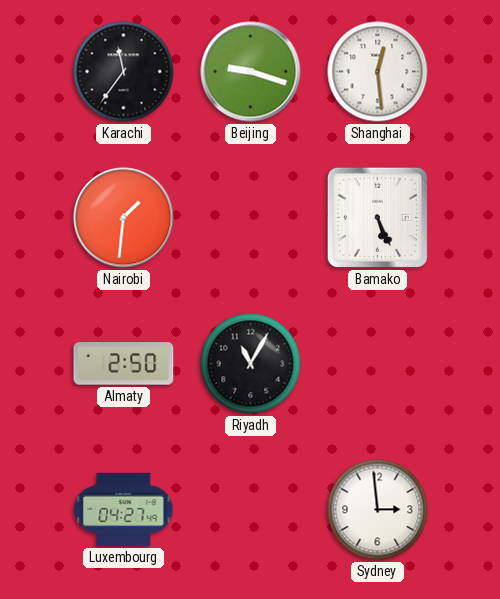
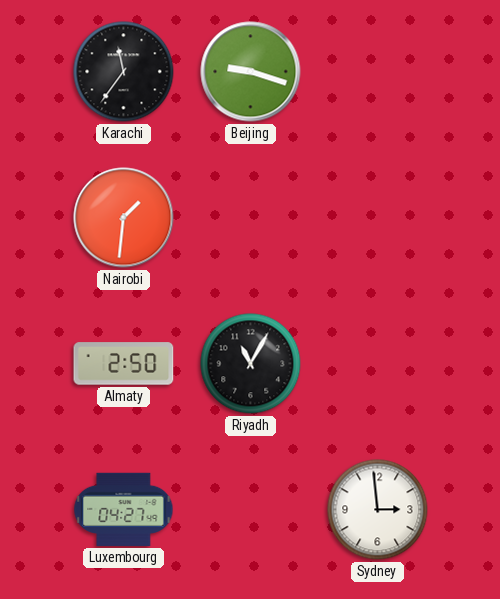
Shanghai: 12:29 -> none
Bamako: 5:26 -> none
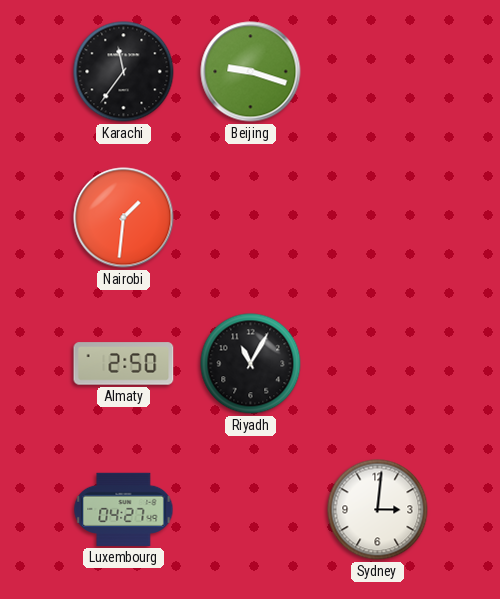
Sydney: 2:59 -> 3:01
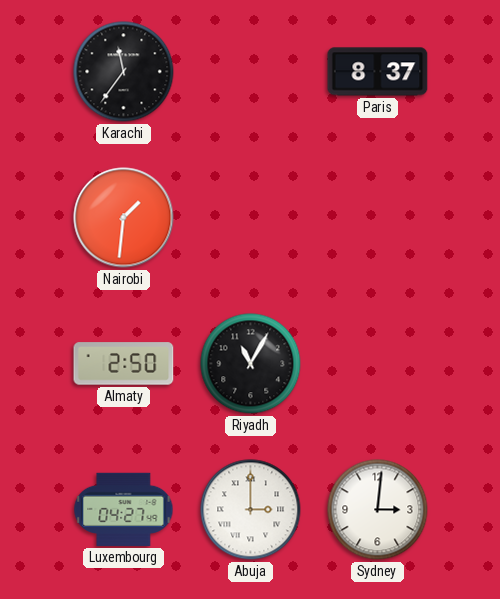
Beijing: 9:18 -> none
Paris: none -> 8:37
Abuja: none -> 3:00
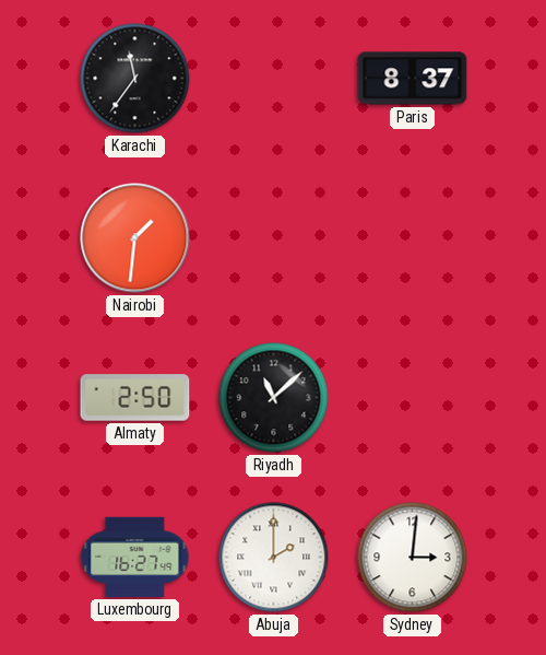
Riyadh: 11:05 -> 11:08
Luxembourg: 04:27 -> 16:27
Abuja: 3:00 -> 2:00
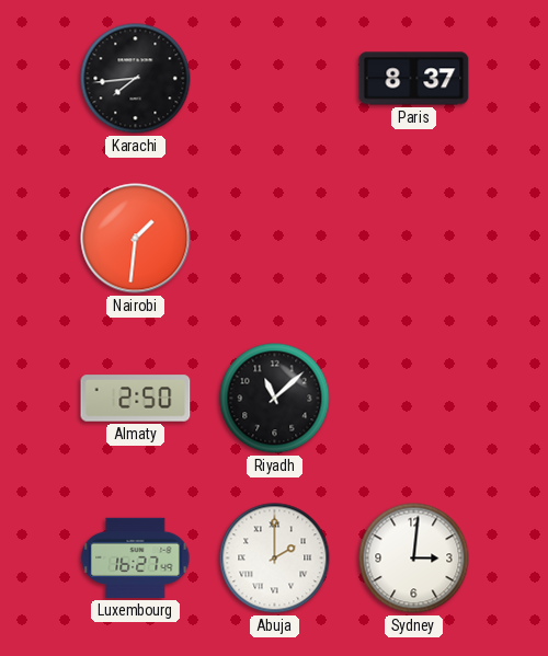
Karachi: 11:36 -> 7:44
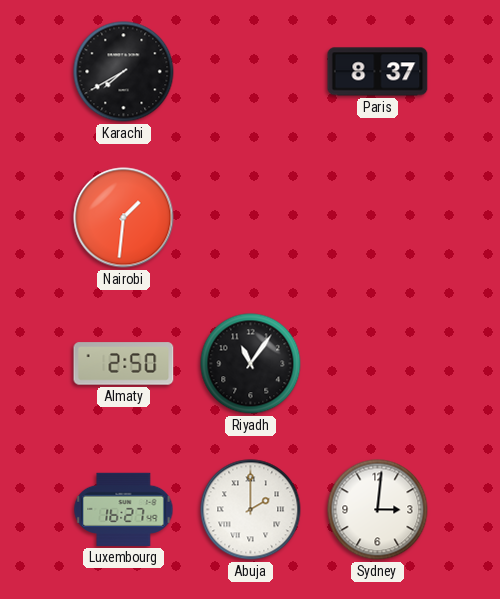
Karachi: 7:44 -> 7:40
Riyadh: 11:08 -> 11:06
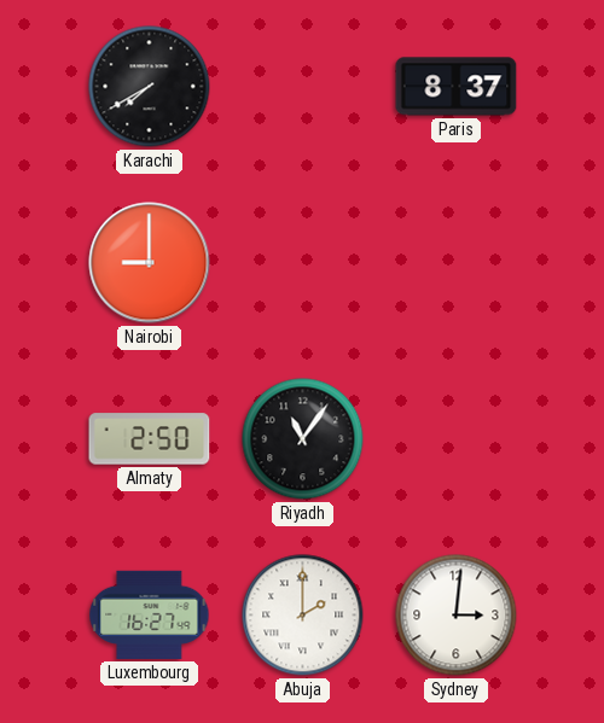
Nairobi: 1:31 -> 9:00
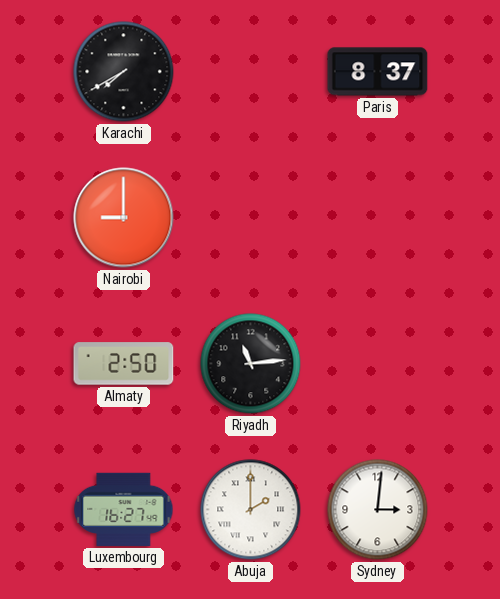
Riyadh: 11:06 -> 11:14
